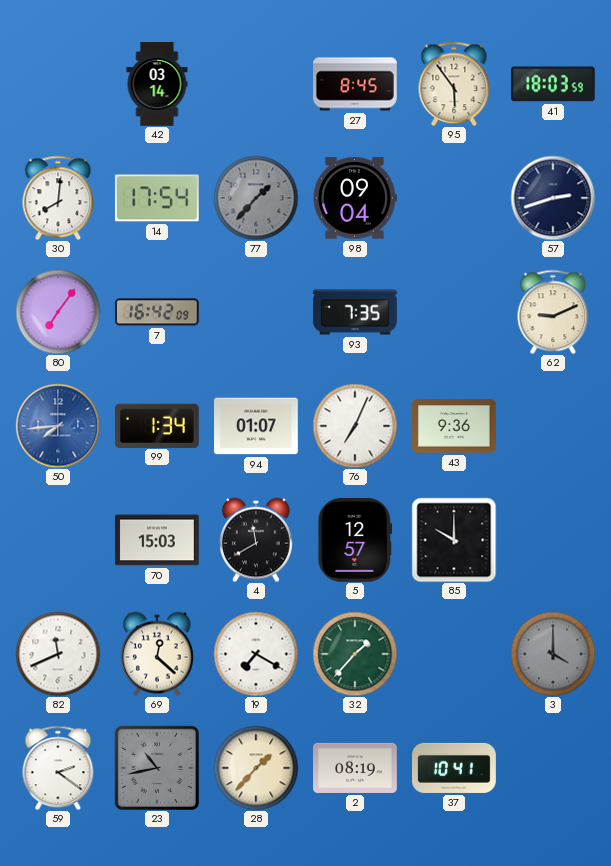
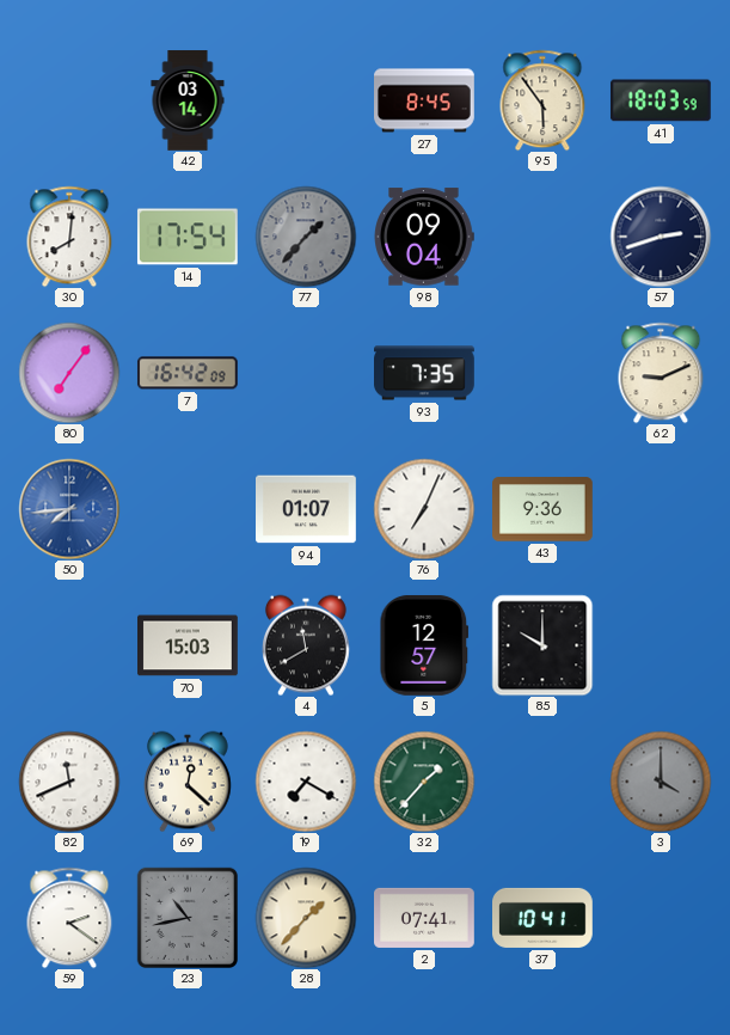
99: 1:34 -> none
2: 08:19 -> 07:41
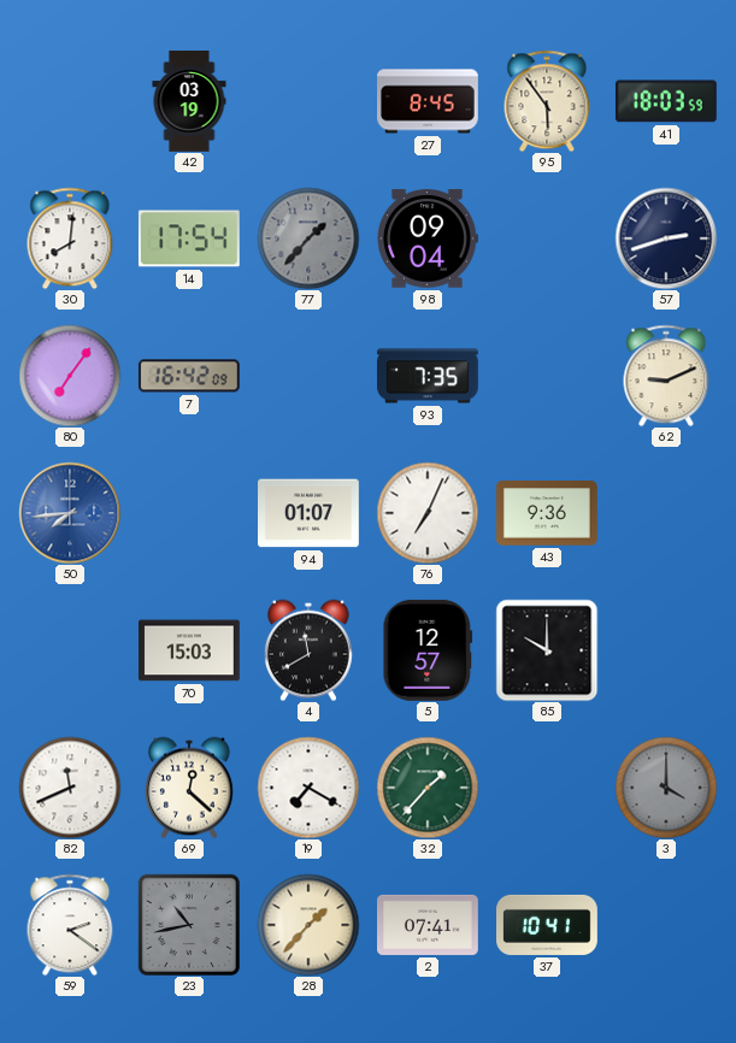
42: 03:14 -> 03:19
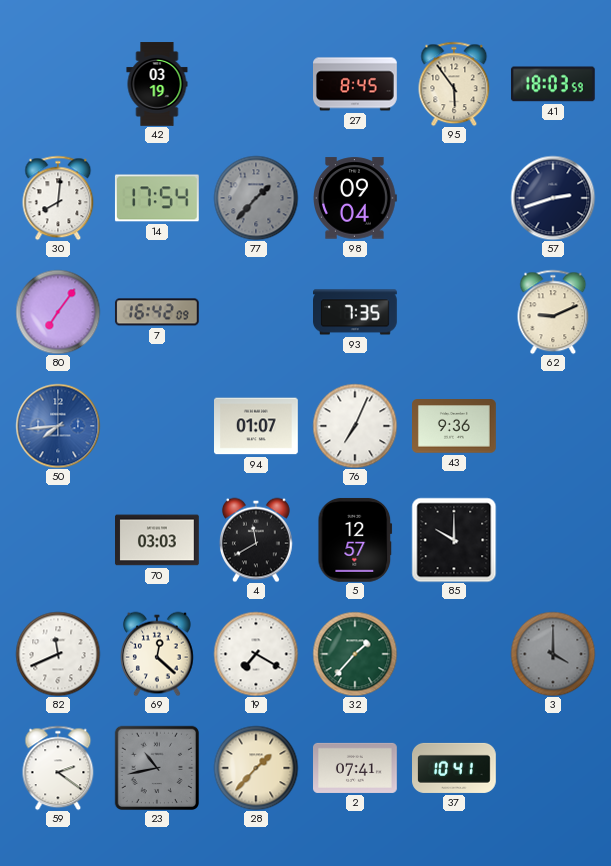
70: 15:03 -> 03:03
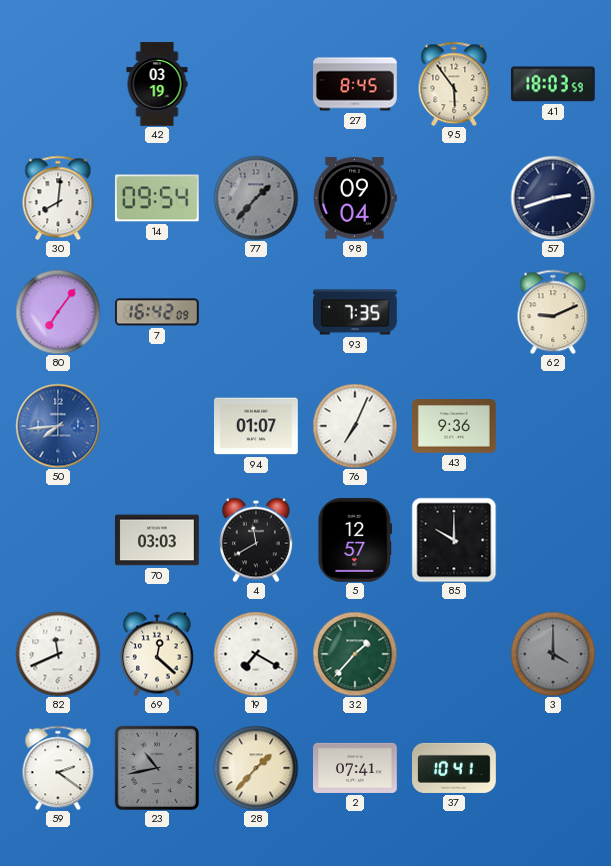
14: 17:54 -> 09:54
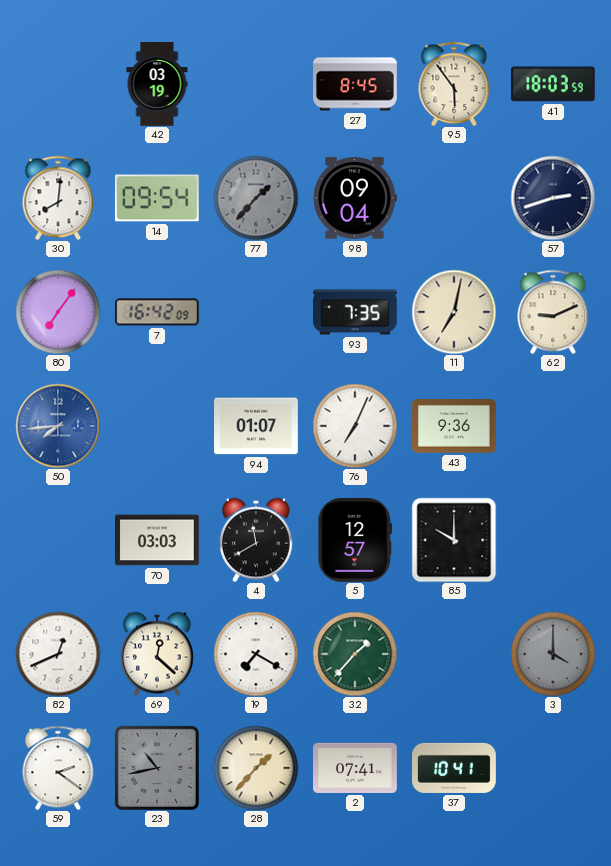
11: none -> 7:02
82: 11:41 -> 12:41
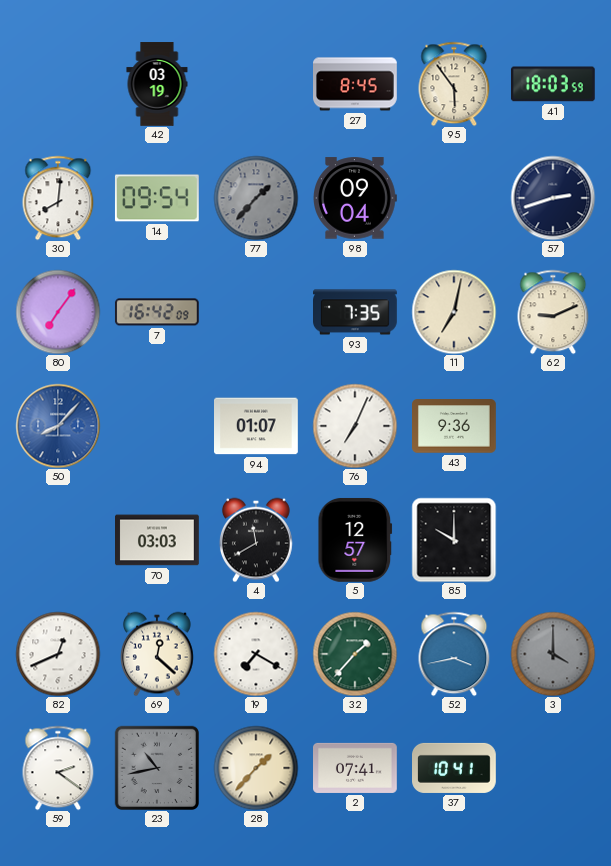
50: 7:44 -> 8:07
52: none -> 3:43
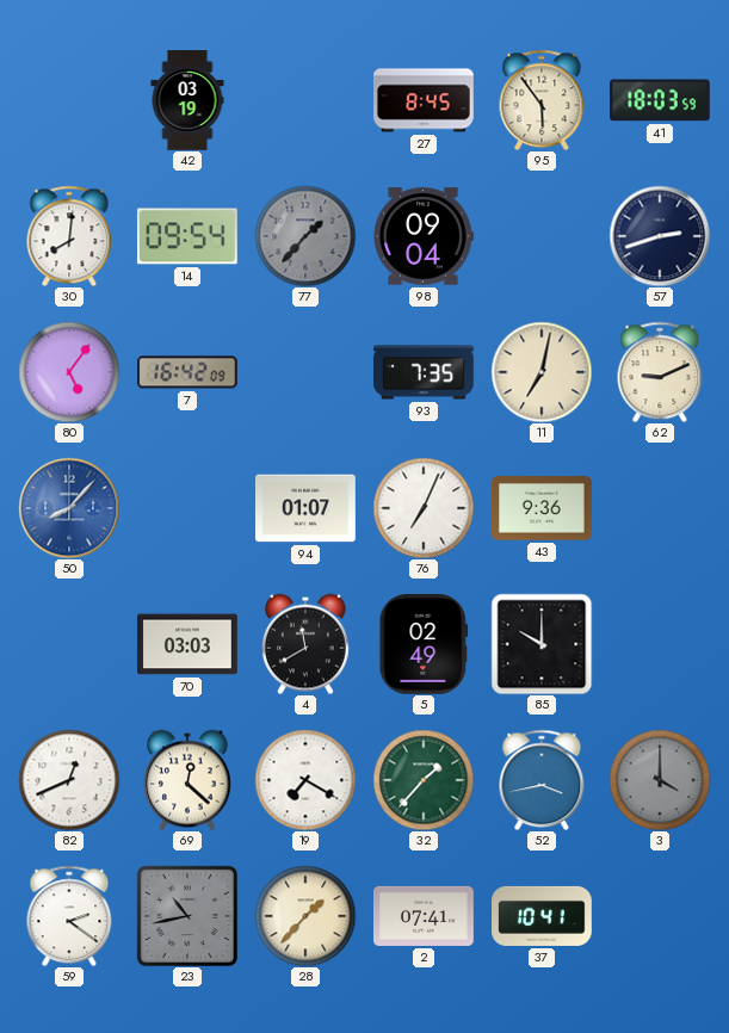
80: 7:06 -> 5:06
5: 12:57 -> 02:49
